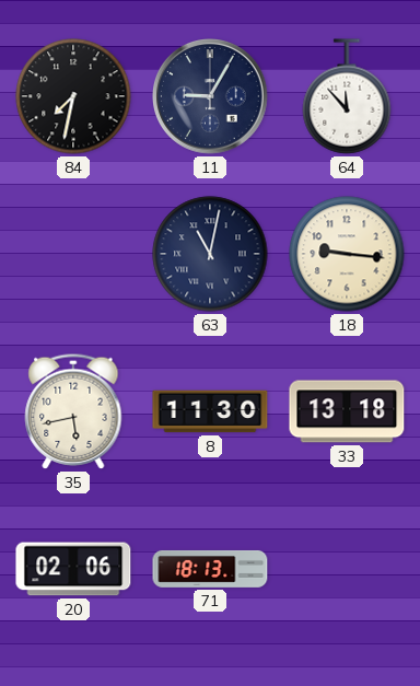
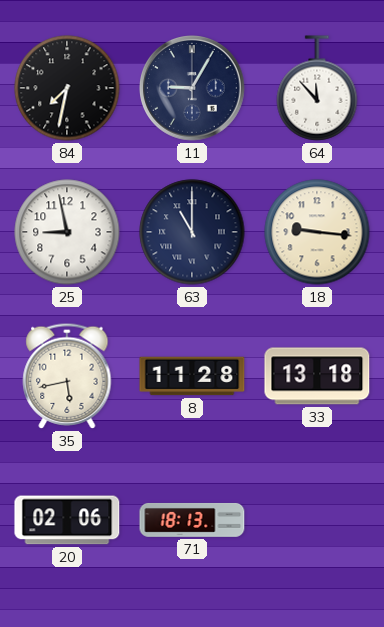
25: none -> 8:58
63: 11:02 -> 11:00
8: 11:30 -> 11:28
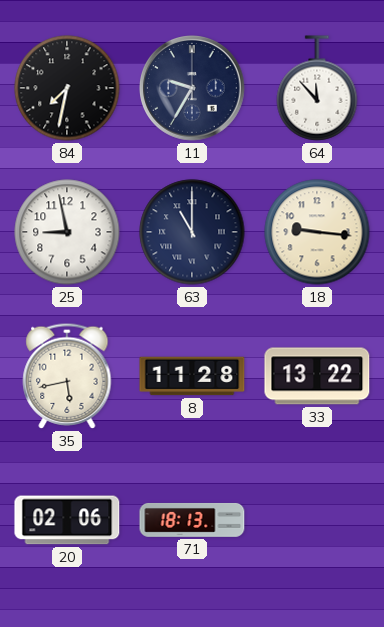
11: 9:05 -> 9:35
33: 13:18 -> 13:22
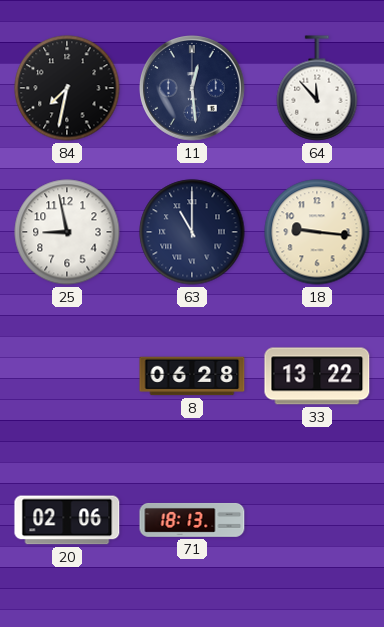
11: 9:35 -> 12:29
35: 5:43 -> none
8: 11:28 -> 06:28
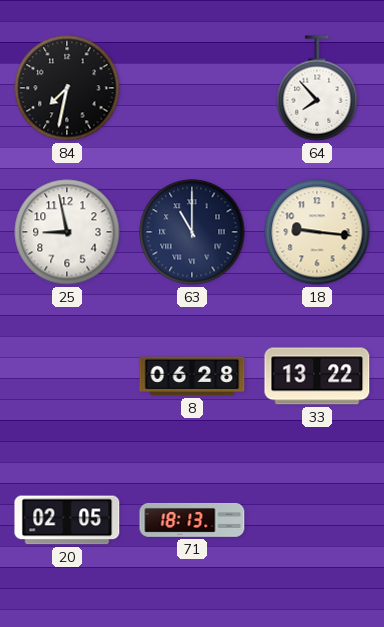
11: 12:29 -> none
64: 11:53 -> 7:53
20: 02:06 -> 02:05
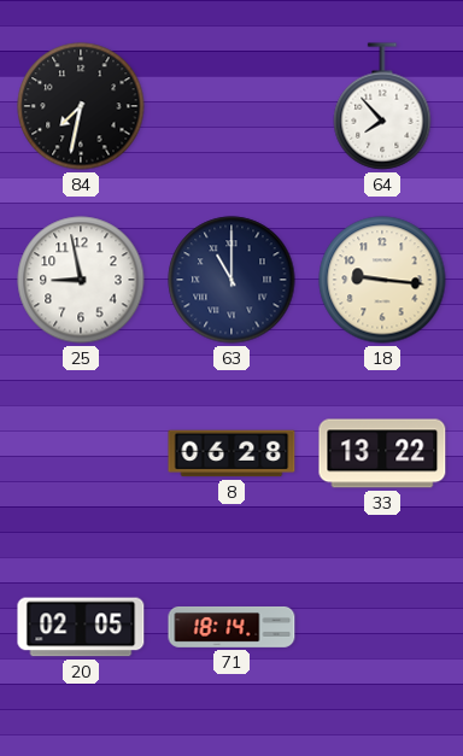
71: 18:13 -> 18:14
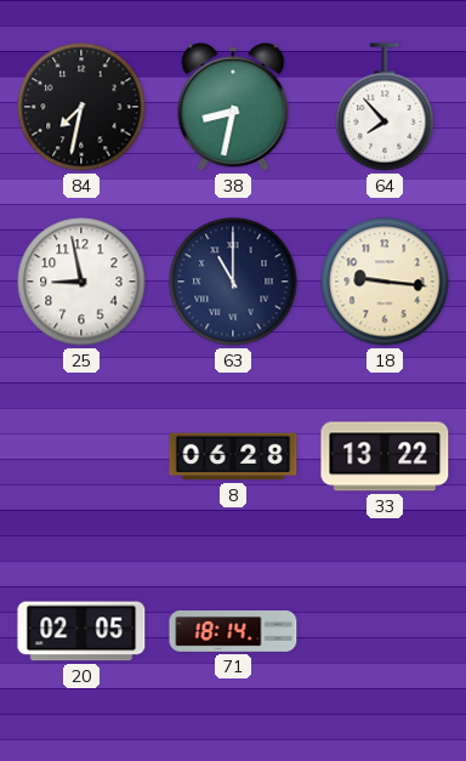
38: none -> 8:32
